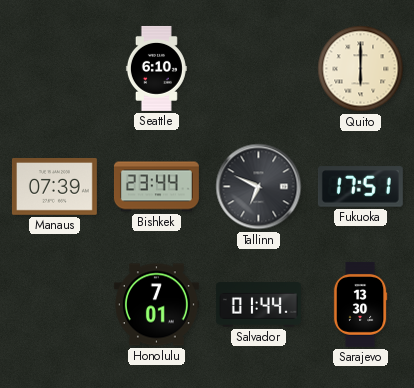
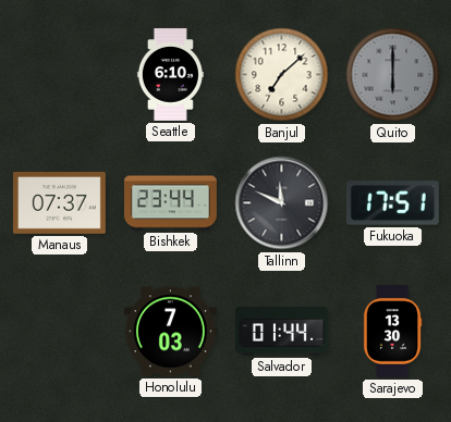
Banjul: none -> 7:08
Quito dial: cream -> grey
Manaus: 07:39 -> 07:37
Tallinn: 6:49 -> 11:49
Honolulu: 7:01 -> 7:03
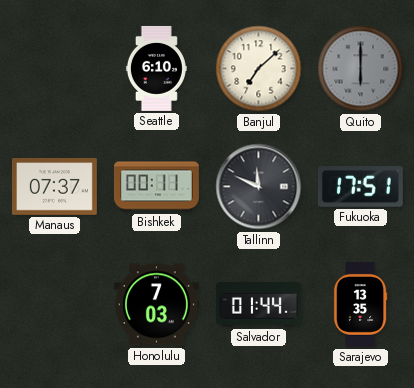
Bishkek: 23:44 -> 00:11
Sarajevo: 13:30 -> 13:35
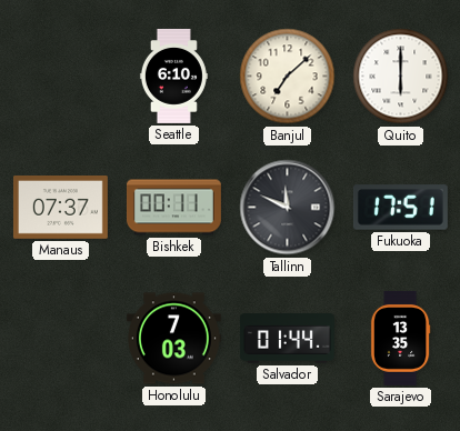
Quito dial: grey -> white
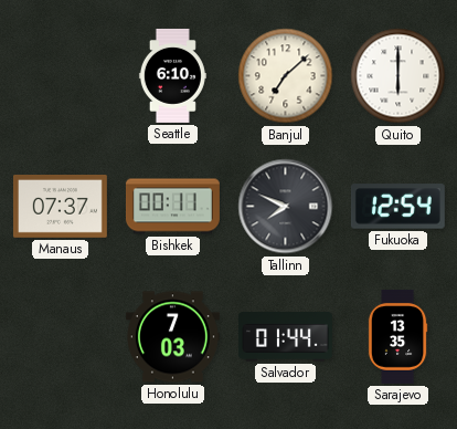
Tallinn: 11:49 -> 7:49
Fukuoka: 17:51 -> 12:54
